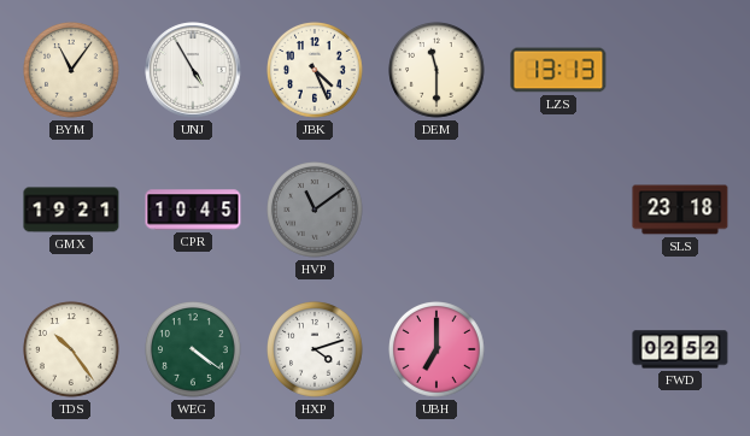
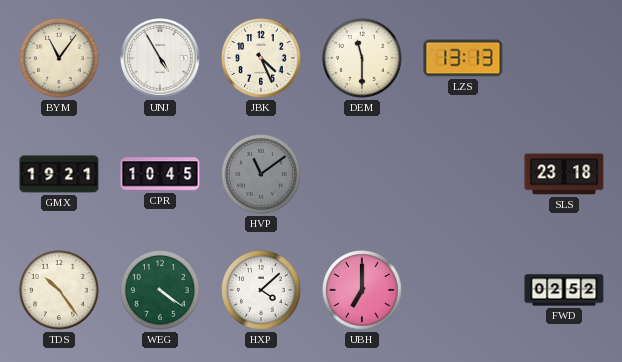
HXP: 4:12 -> 4:08
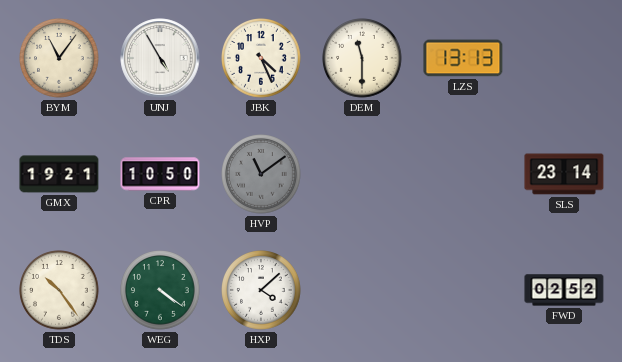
CPR: 10:45 -> 10:50
SLS: 23:18 -> 23:14
UBH: 7:00 -> none
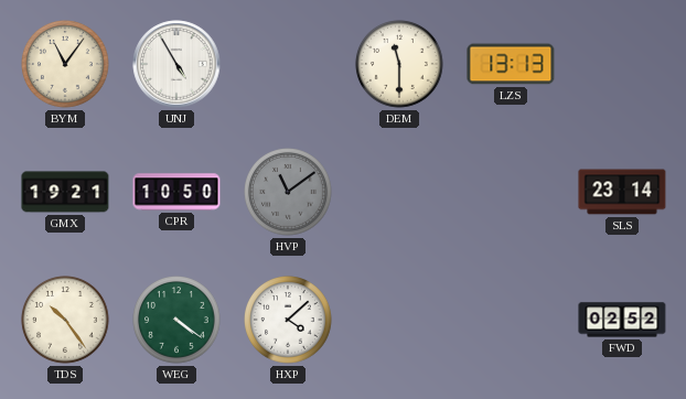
JBK: 4:26 -> none
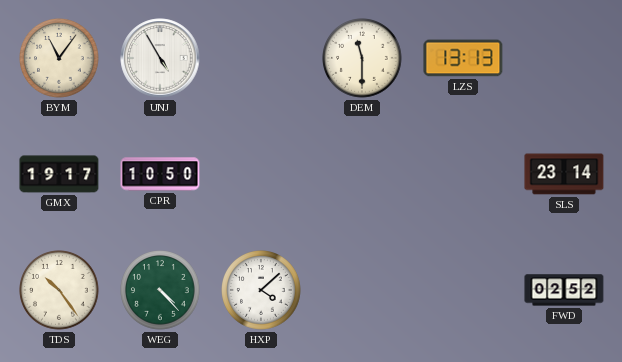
GMX: 19:21 -> 19:17
HVP: 11:09 -> none
WEG: 4:21 -> 4:23
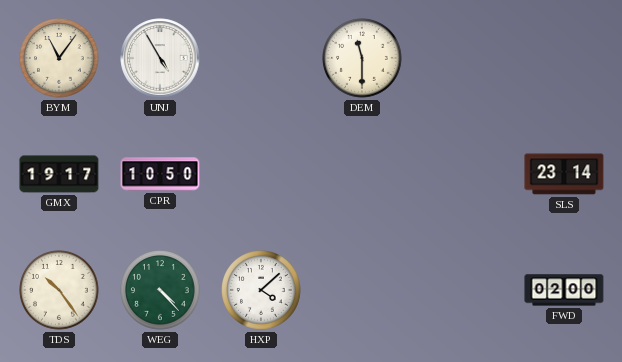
LZS: 13:13 -> none
FWD: 02:52 -> 02:00
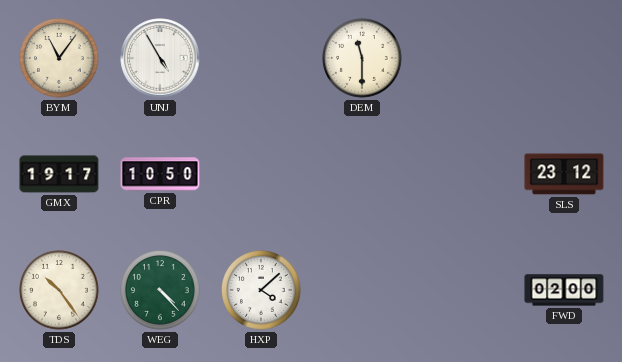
SLS: 23:14 -> 23:12
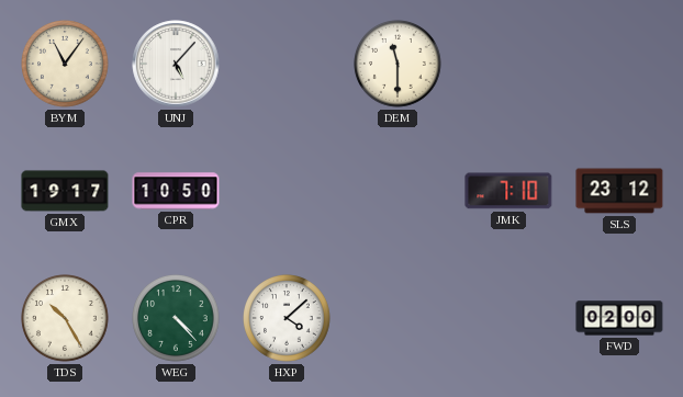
UNJ: 4:55 -> 5:07
JMK: none -> 7:10
TDS: 10:24 -> 10:25
